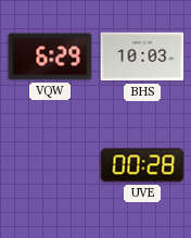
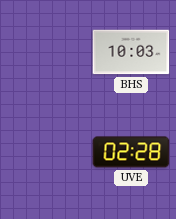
VQW: 6:29 -> none
UVE: 00:28 -> 02:28
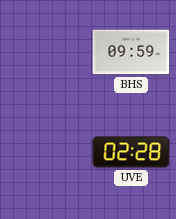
BHS: 10:03 -> 09:59
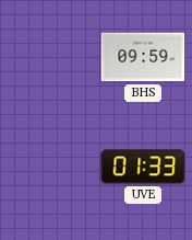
UVE: 02:28 -> 01:33
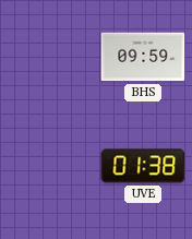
UVE: 01:33 -> 01:38
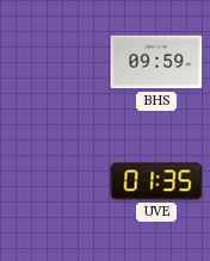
UVE: 01:38 -> 01:35
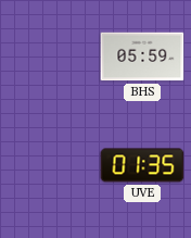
BHS: 09:59 -> 05:59
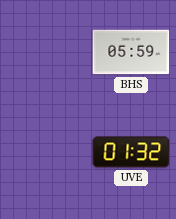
UVE: 01:35 -> 01:32
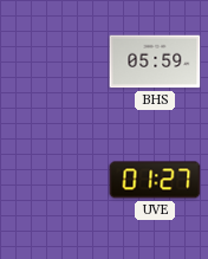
UVE: 01:32 -> 01:27
